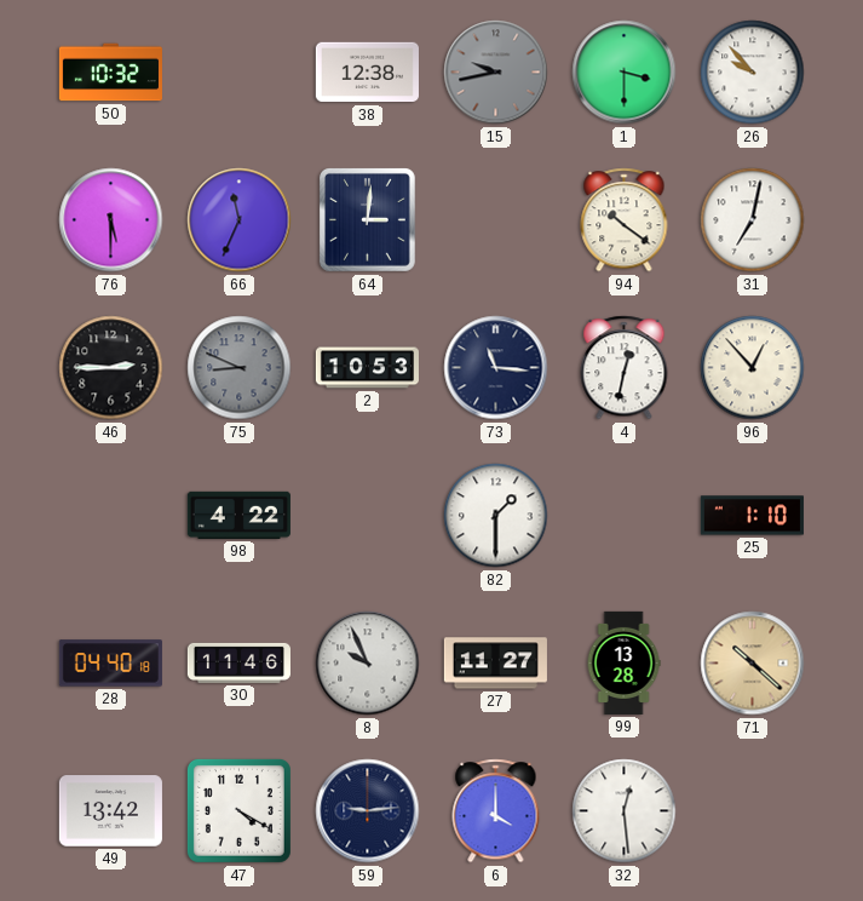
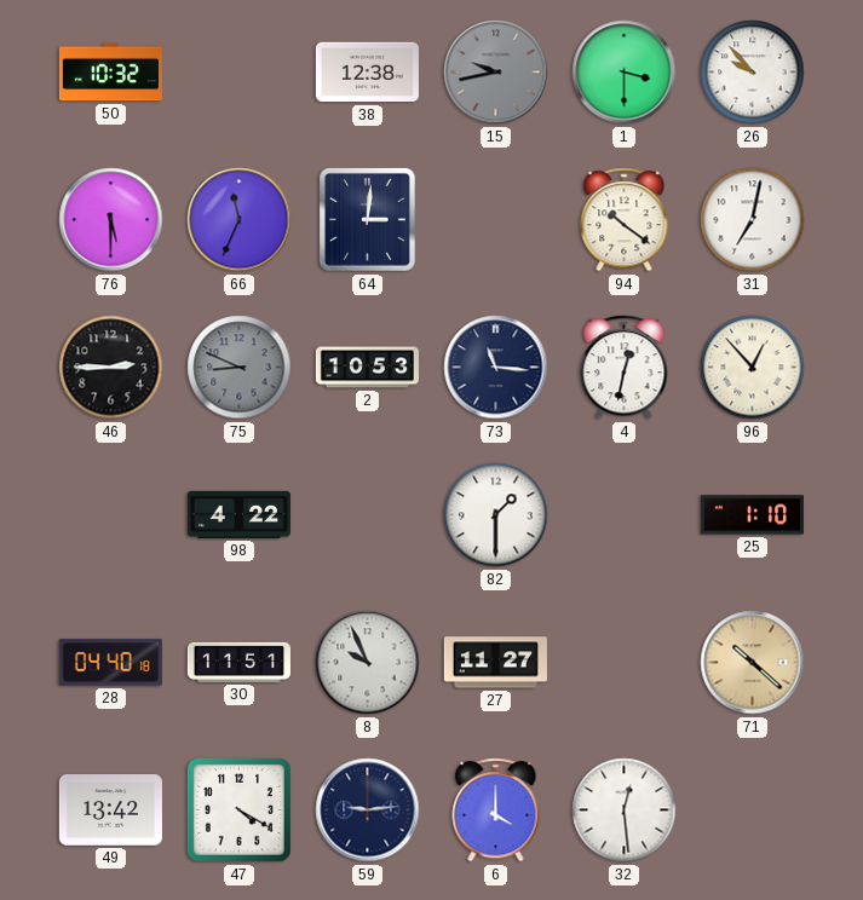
30: 11:46 -> 11:51
99: 13:28 -> none
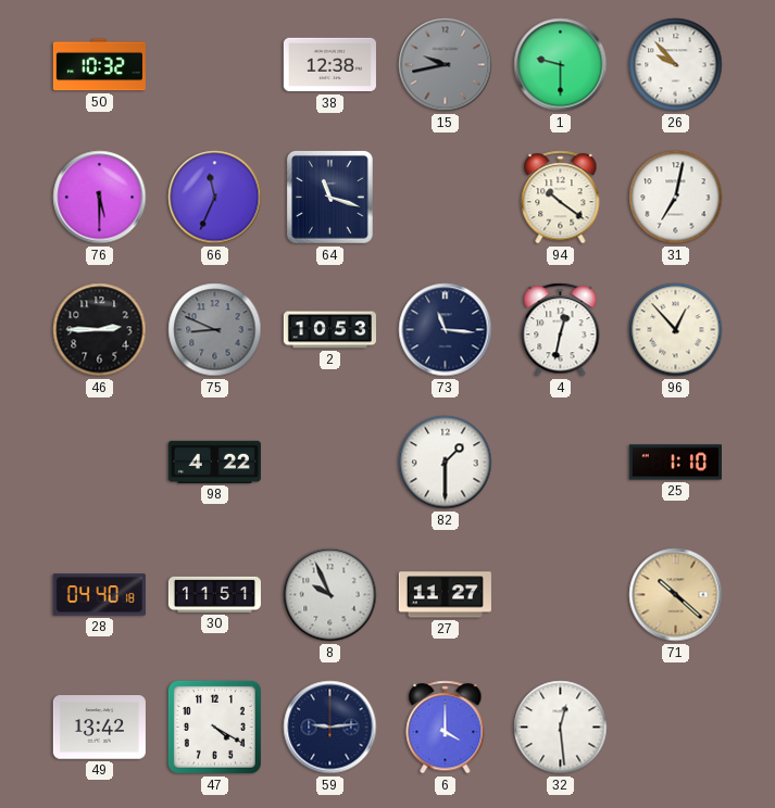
1: 3:30 -> 9:30
64: 3:01 -> 11:18
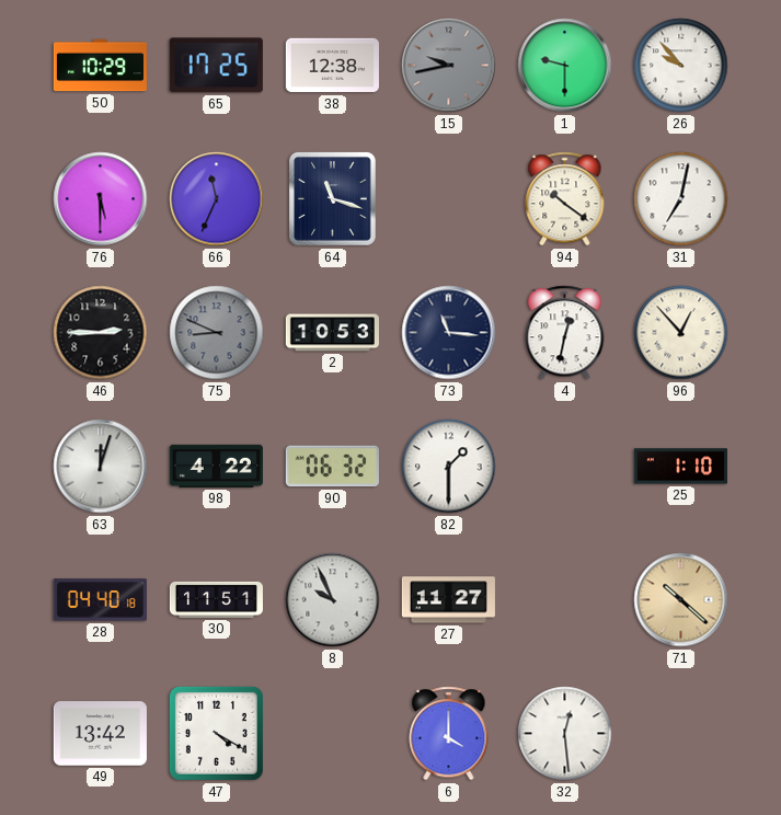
50: 10:32 -> 10:29
65: none -> 17:25
63: none -> 12:03
90: none -> 06:32
59: 9:14 -> none
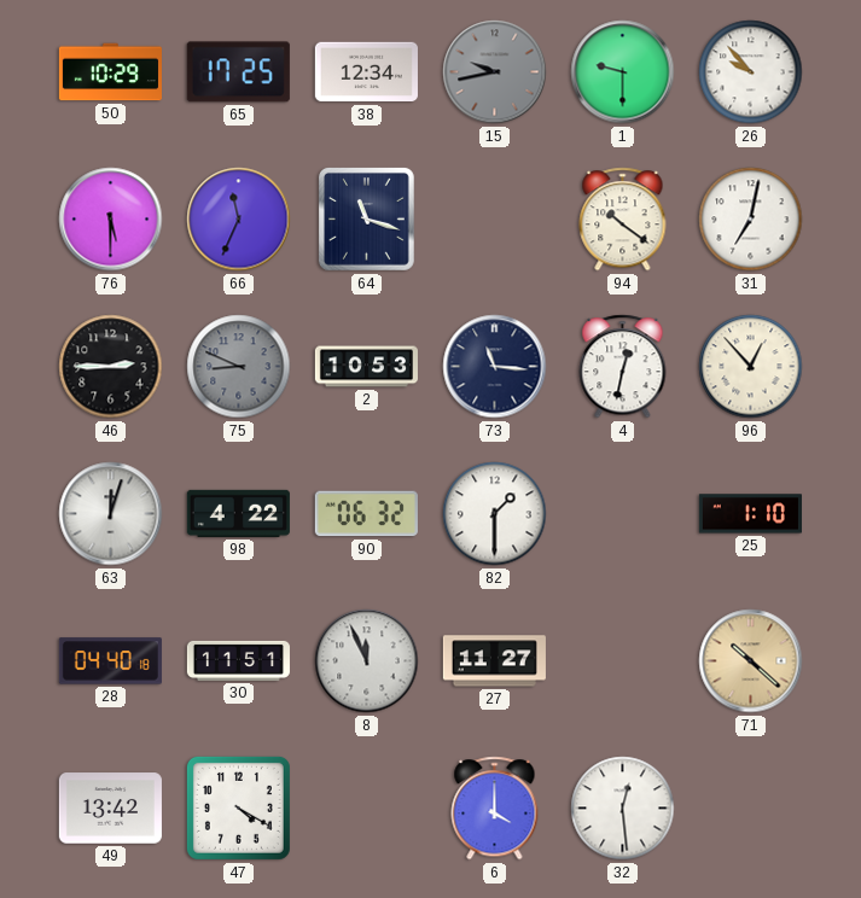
38: 12:38 -> 12:34
8: 9:56 -> 11:56
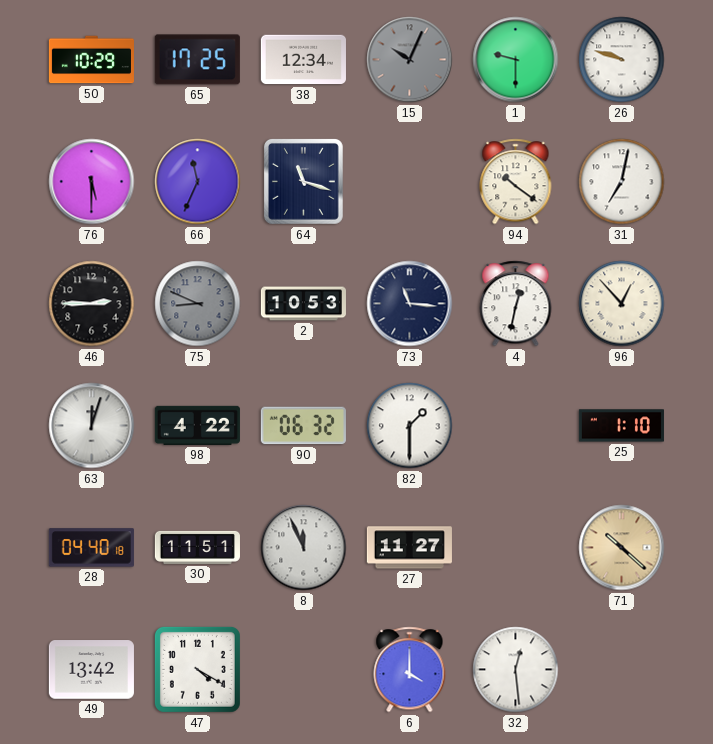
15: 9:43 -> 10:04
26: 9:53 -> 9:48
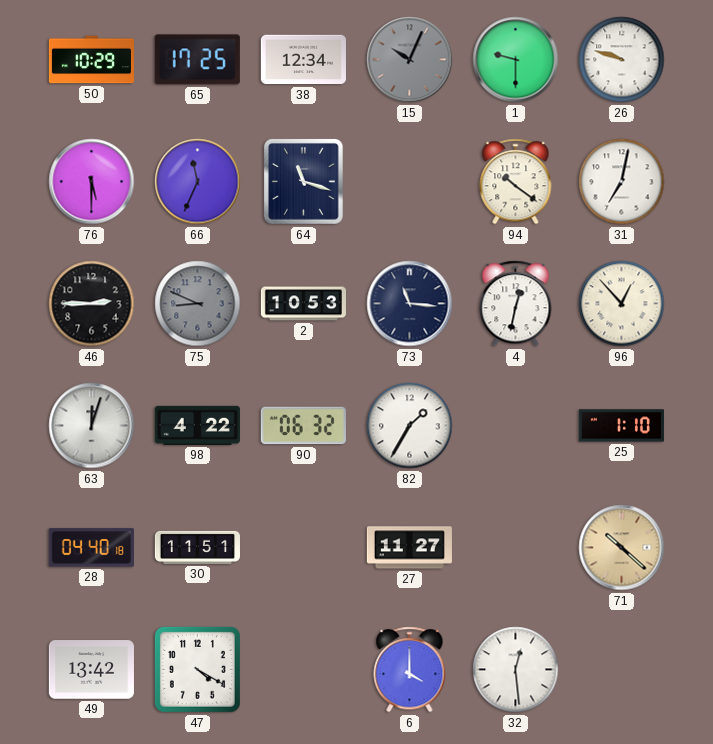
82: 1:30 -> 1:35
8: 11:56 -> none
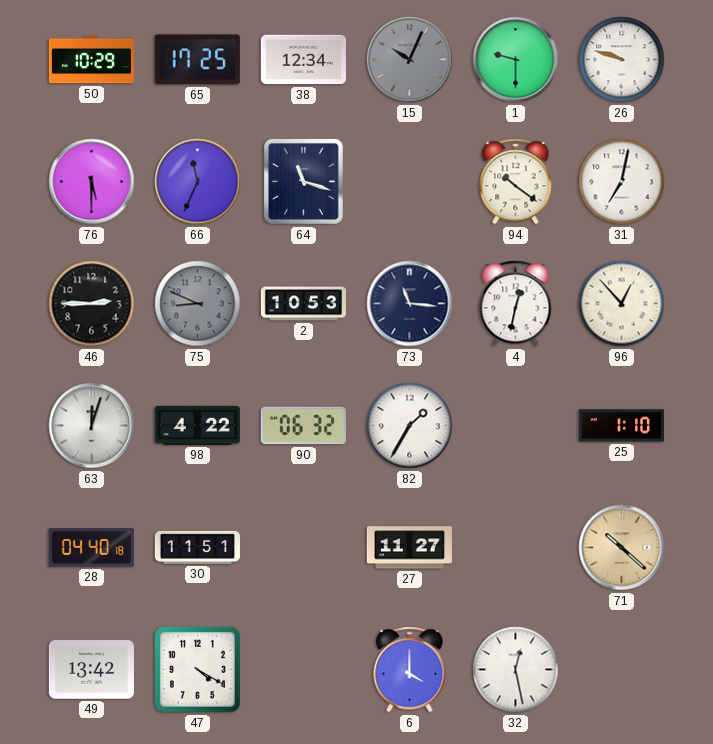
32: 12:29 -> 12:28
